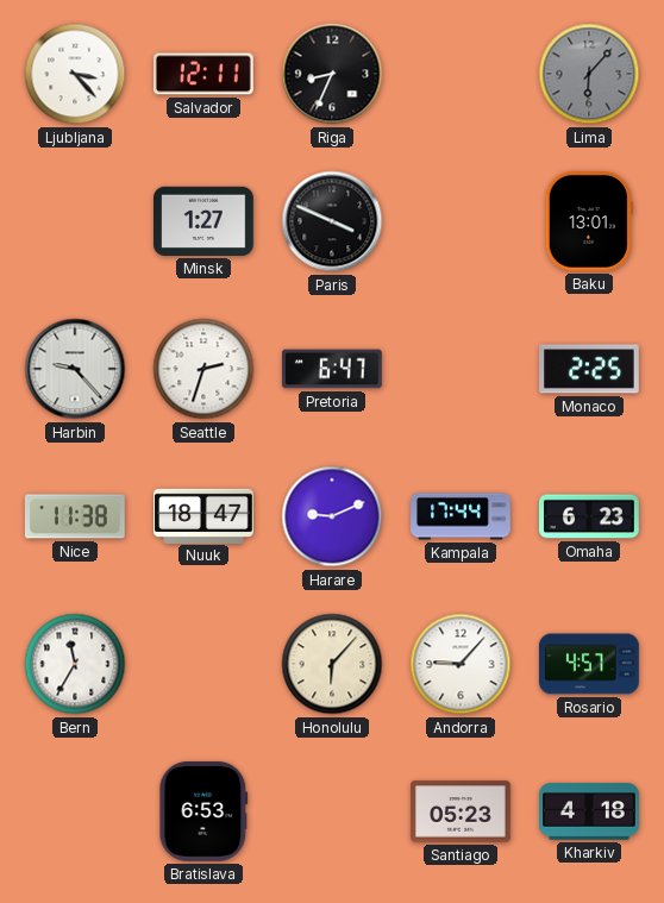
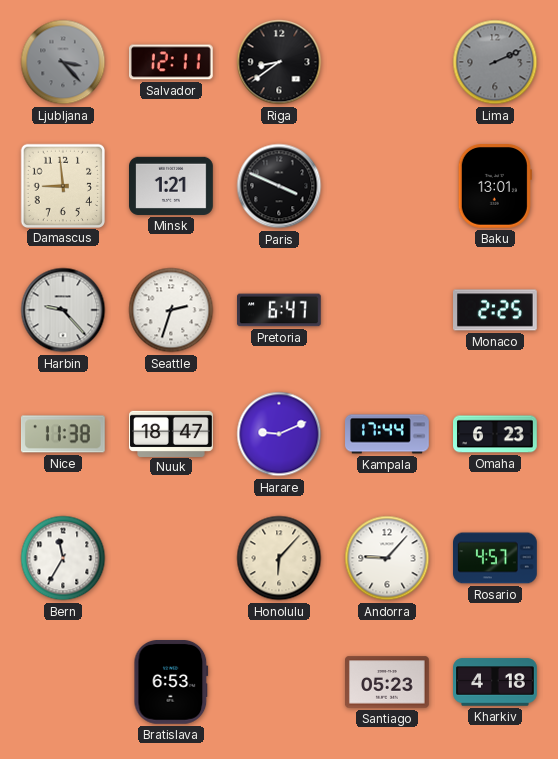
Ljubljana dial: white -> grey
Riga: 8:34 -> 8:39
Lima: 6:07 -> 2:11
Damascus: none -> 8:59
Minsk: 1:27 -> 1:21
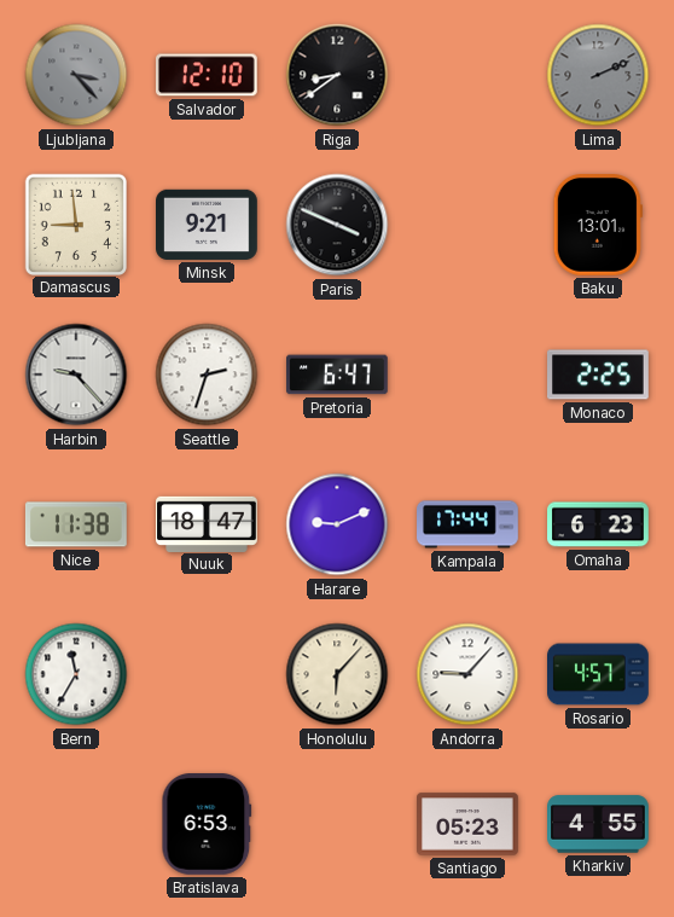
Salvador: 12:11 -> 12:10
Minsk: 1:21 -> 9:21
Kharkiv: 4:18 -> 4:55
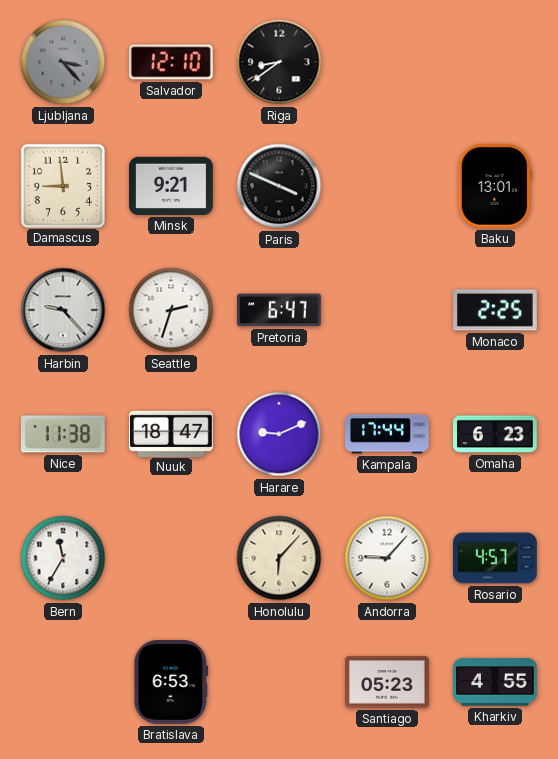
Lima: 2:11 -> none
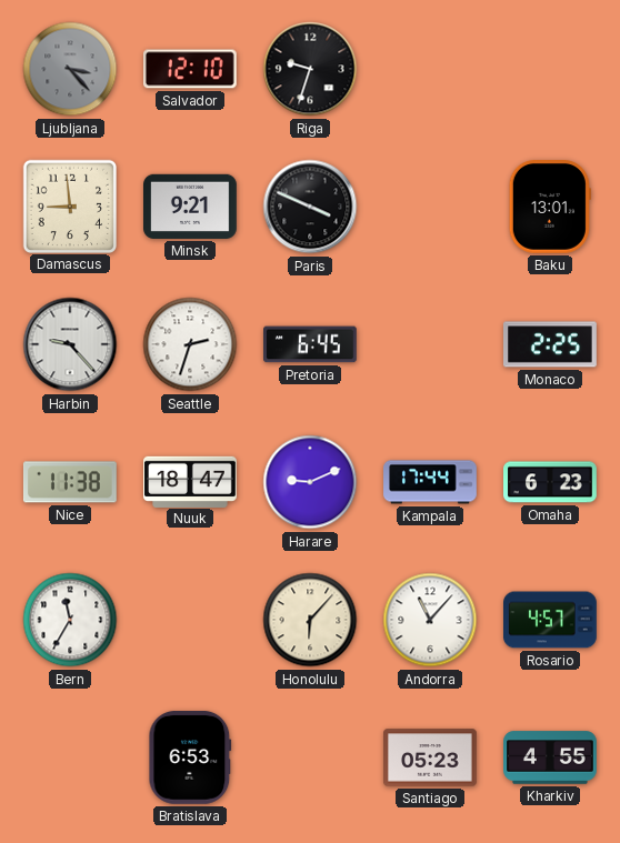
Riga: 8:39 -> 9:33
Pretoria: 6:47 -> 6:45
Andorra: 9:07 -> 11:07
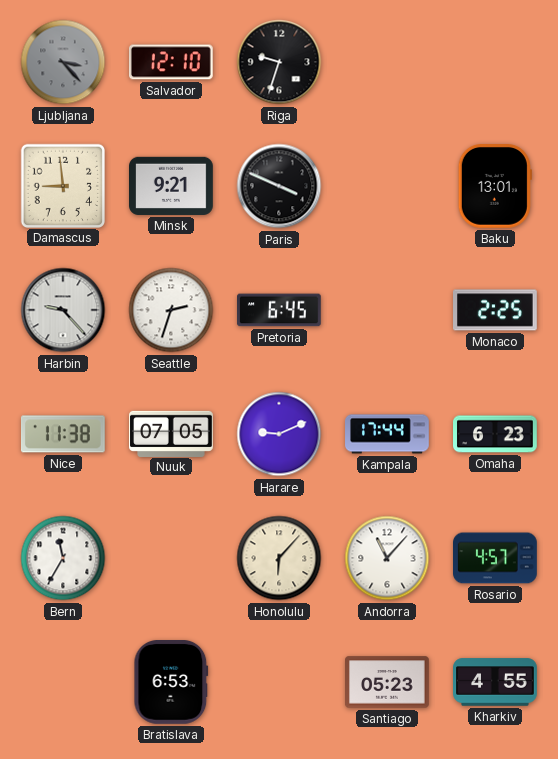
Nuuk: 18:47 -> 07:05
